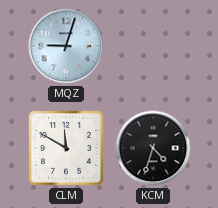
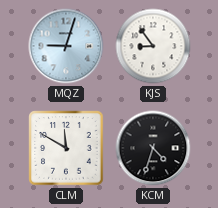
KJS: none -> 8:54
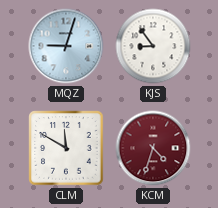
KCM dial: black -> burgundy
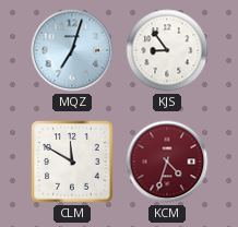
MQZ: 9:03 -> 7:03
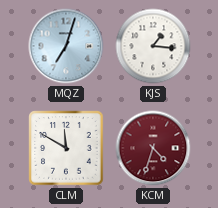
KJS: 8:54 -> 1:16
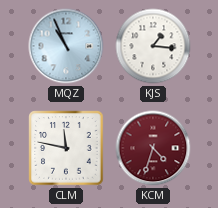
MQZ: 7:03 -> 10:56
CLM: 11:50 -> 11:47
